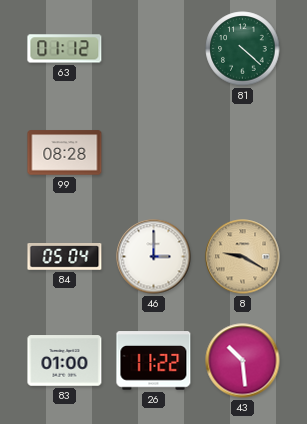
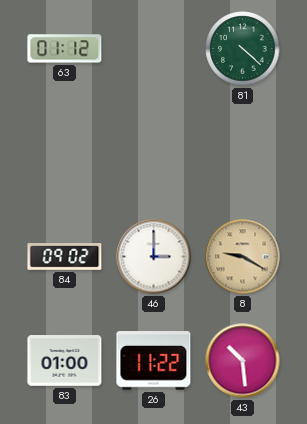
99: 08:28 -> none
84: 05:04 -> 09:02
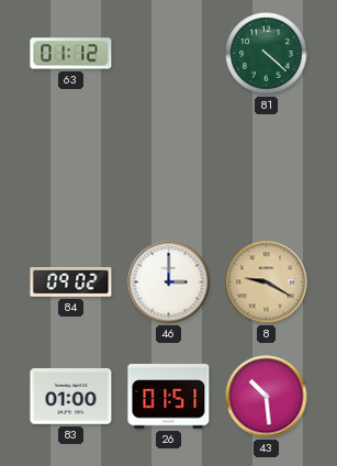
26: 11:22 -> 01:51
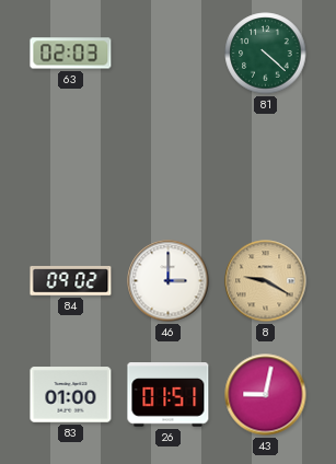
63: 01:12 -> 02:03
43: 10:29 -> 9:02
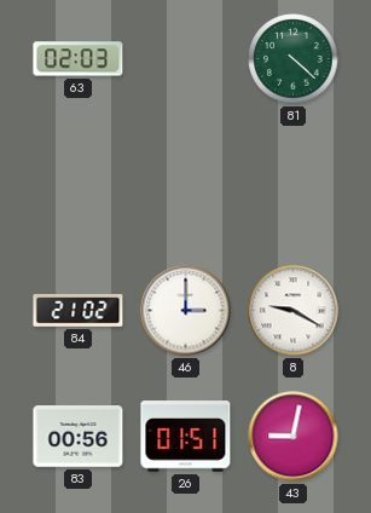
84: 09:02 -> 21:02
8 dial: champagne -> white
83: 01:00 -> 00:56
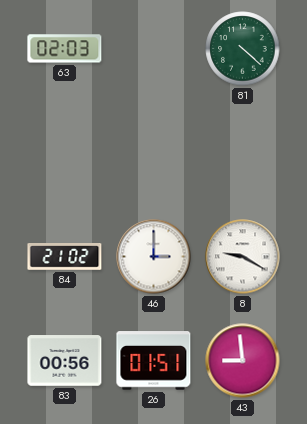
43: 9:02 -> 8:59
